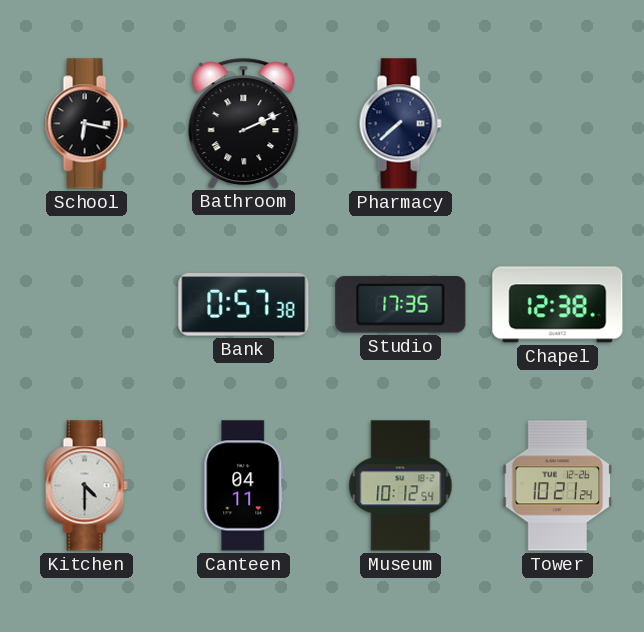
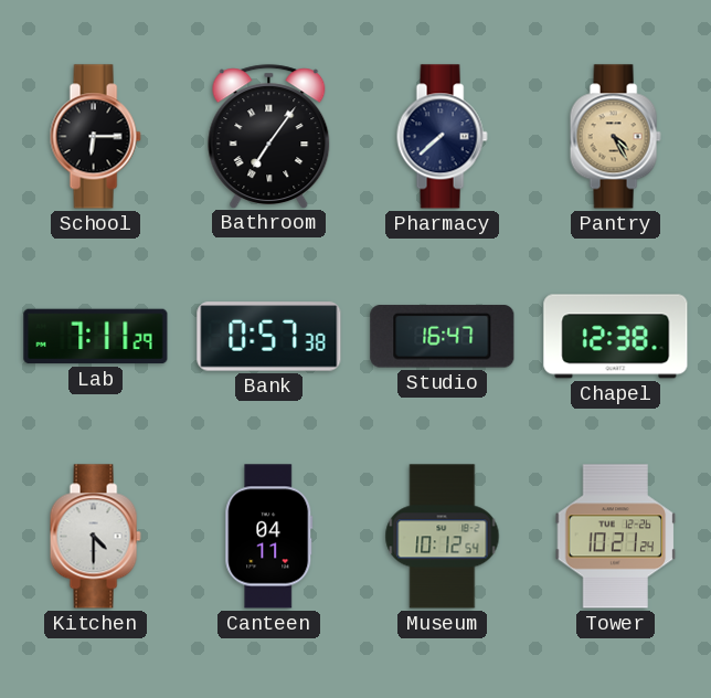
School: 6:17 -> 6:15
Bathroom: 2:11 -> 7:06
Pantry: none -> 4:25
Lab: none -> 7:11
Studio: 17:35 -> 16:47
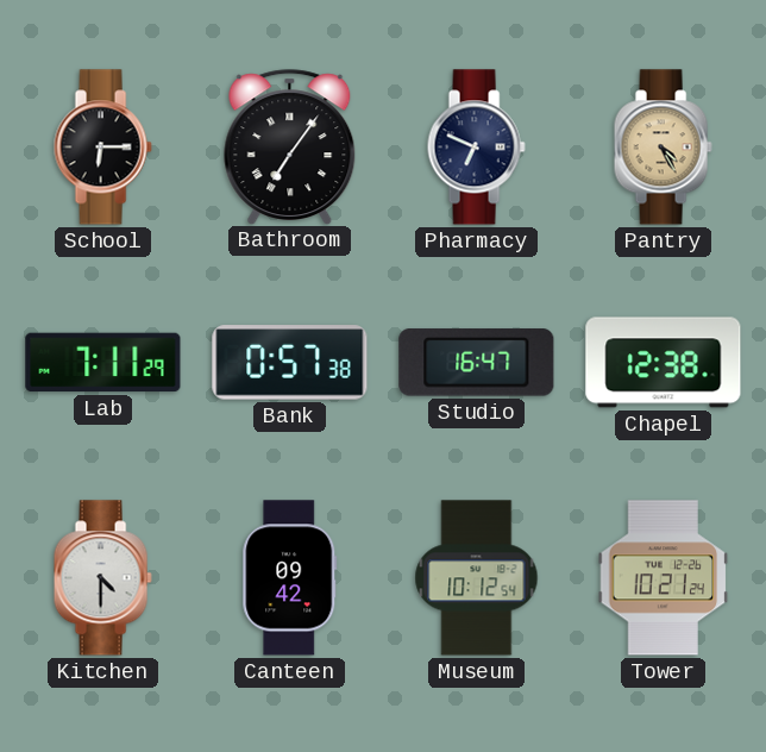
Pharmacy: 7:38 -> 6:49
Canteen: 04:11 -> 09:42
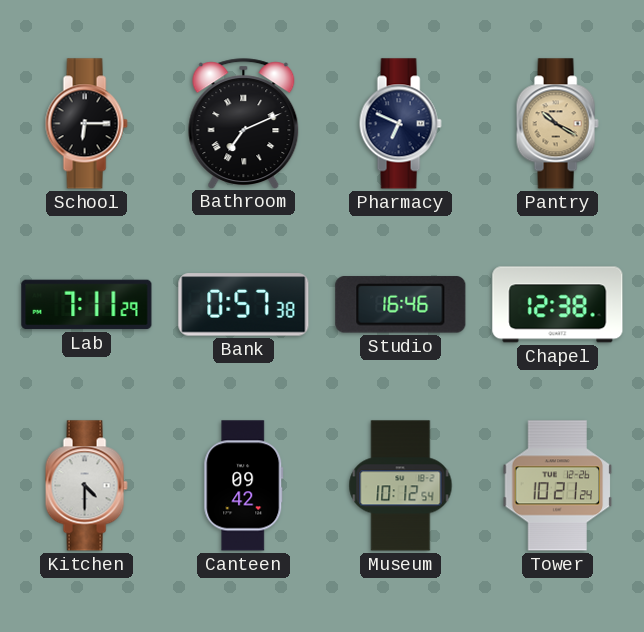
Bathroom: 7:06 -> 7:11
Pantry: 4:25 -> 10:20
Studio: 16:47 -> 16:46
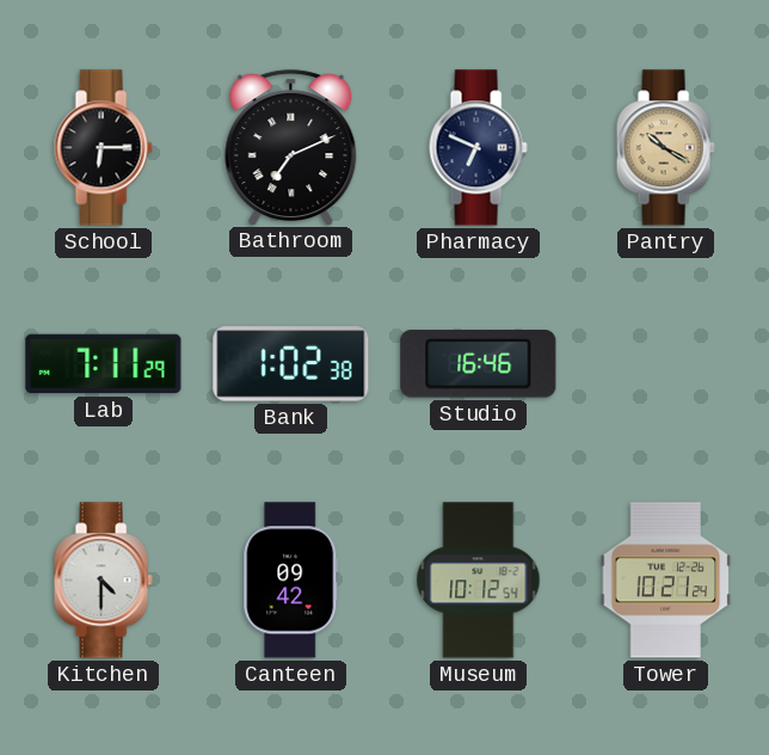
Bank: 0:57 -> 1:02
Chapel: 12:38 -> none
